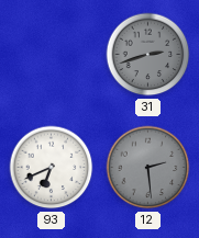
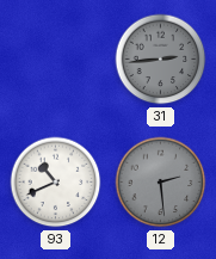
31: 2:42 -> 2:44
93: 6:41 -> 10:41
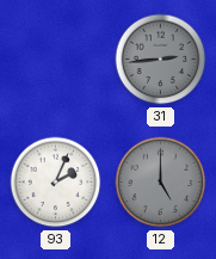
93: 10:41 -> 2:04
12: 2:29 -> 5:00
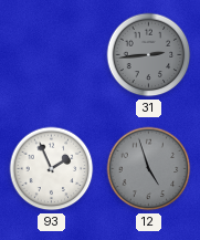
93: 2:04 -> 1:56
12: 5:00 -> 4:57
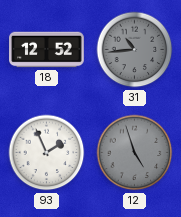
18: none -> 12:52
31: 2:44 -> 10:44
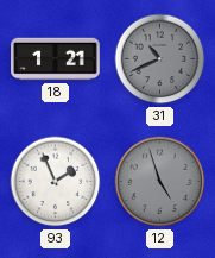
18: 12:52 -> 1:21
31: 10:44 -> 10:41
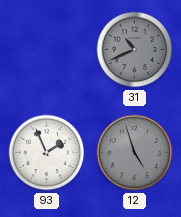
18: 1:21 -> none
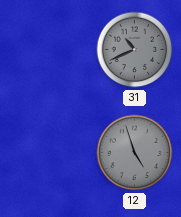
93: 1:56 -> none
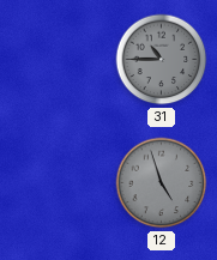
31: 10:41 -> 10:45
